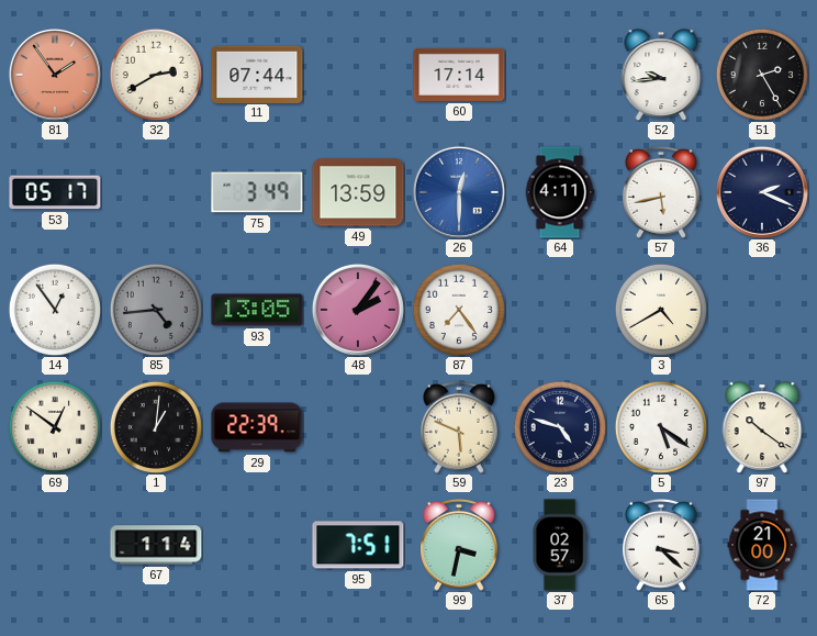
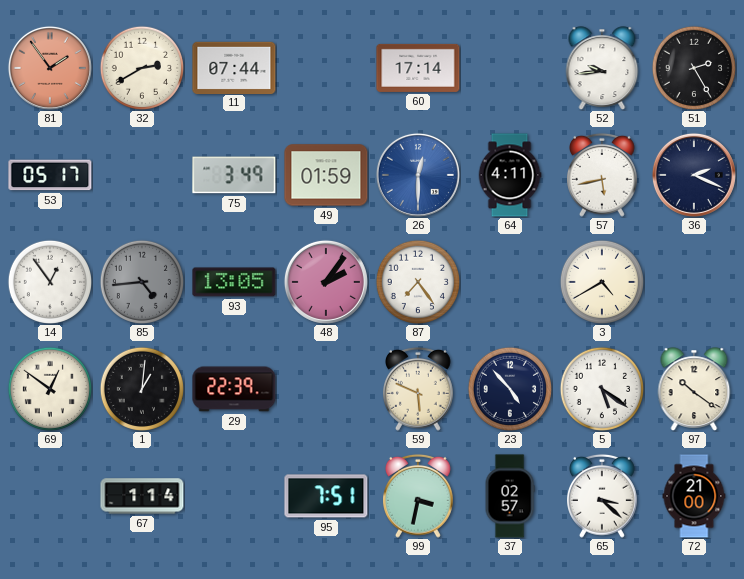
49: 13:59 -> 01:59
23: 4:48 -> 4:53
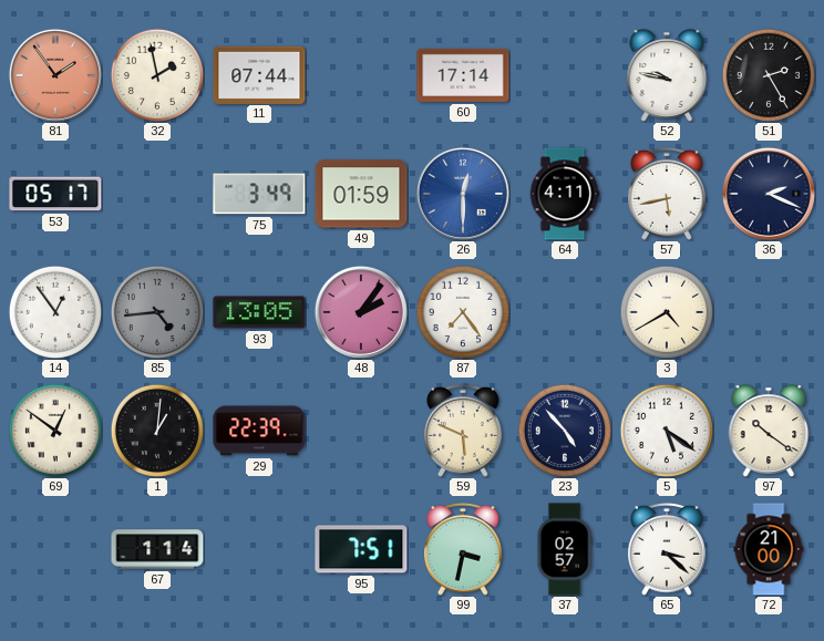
32: 2:40 -> 1:58
52: 9:44 -> 9:47
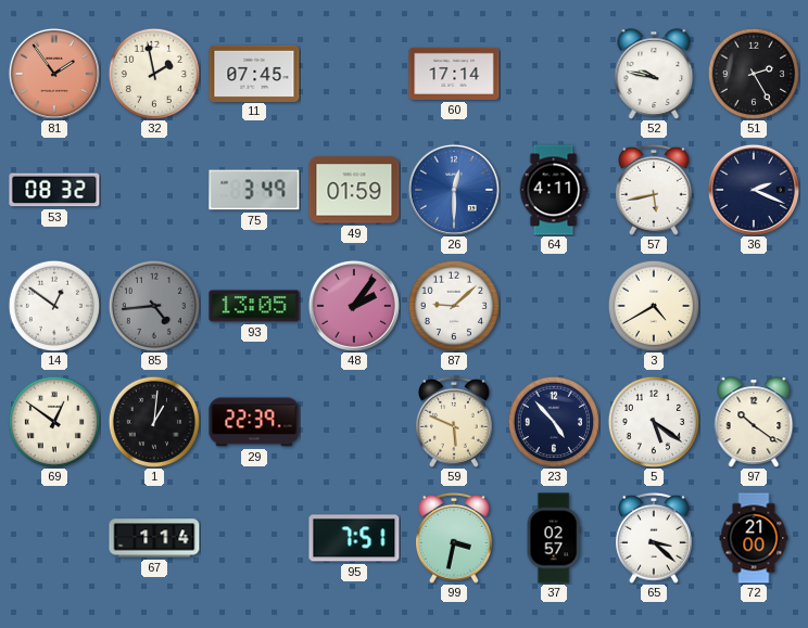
11: 07:44 -> 07:45
53: 05:17 -> 08:32
14: 12:54 -> 12:51
87: 7:24 -> 9:08
